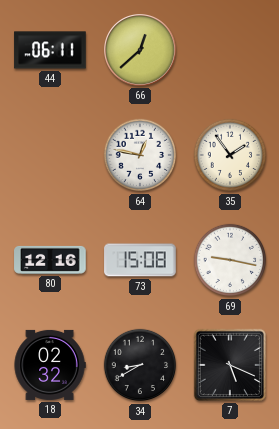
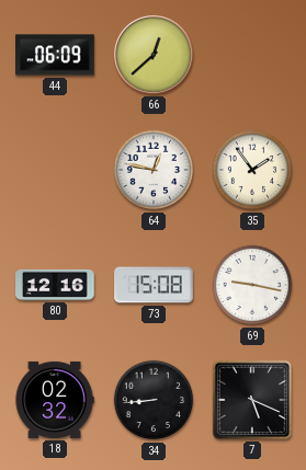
44: 06:11 -> 06:09
34: 8:40 -> 8:44
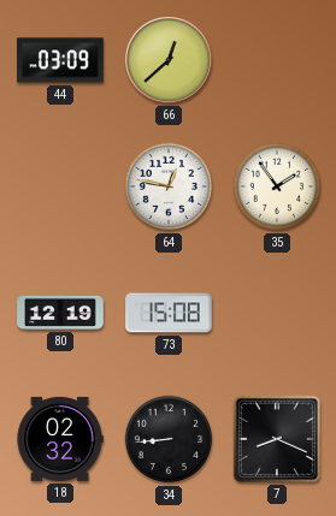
44: 06:09 -> 03:09
80: 12:16 -> 12:19
69: 9:17 -> none
7: 5:19 -> 8:19
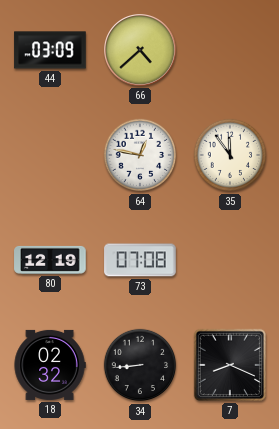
66: 12:38 -> 4:38
35: 1:54 -> 11:54
73: 15:08 -> 07:08
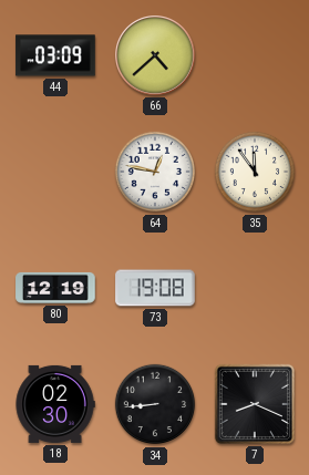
73: 07:08 -> 19:08
18: 02:32 -> 02:30
